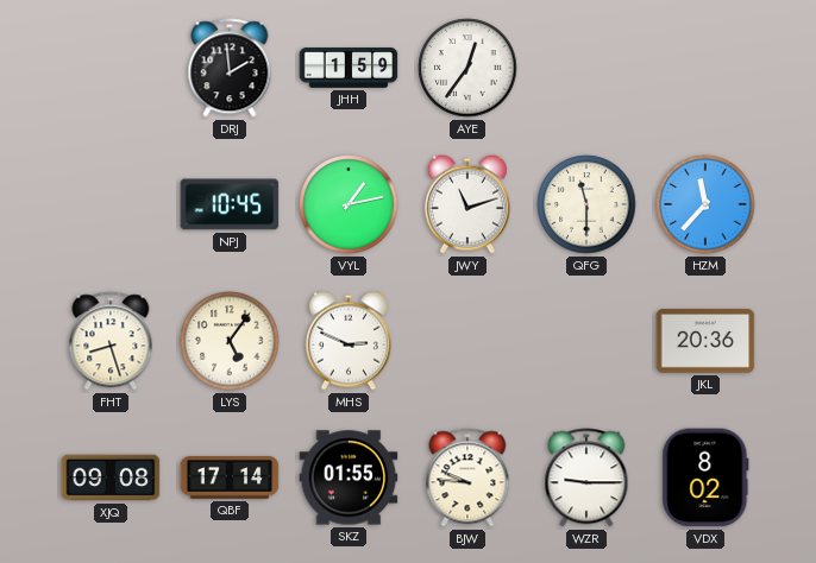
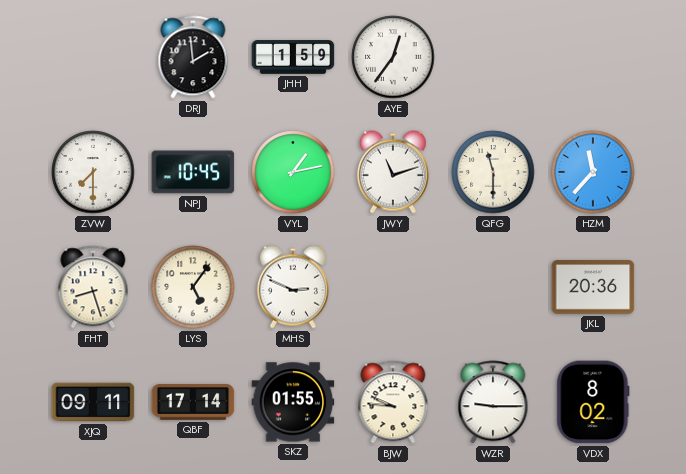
ZVW: none -> 7:30
XJQ: 09:08 -> 09:11
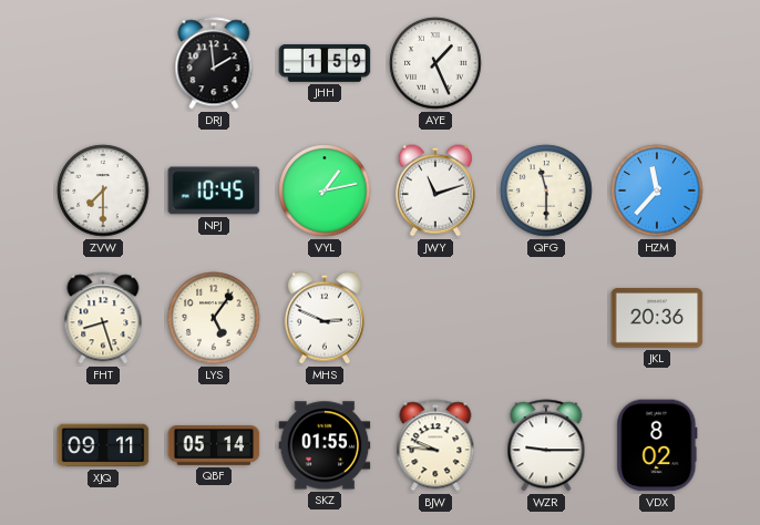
AYE: 12:36 -> 1:26
QBF: 17:14 -> 05:14
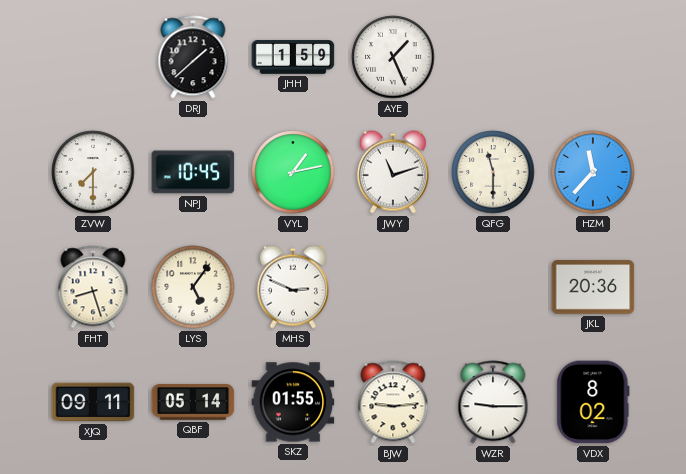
DRJ: 1:59 -> 1:38
BJW: 9:46 -> 9:14
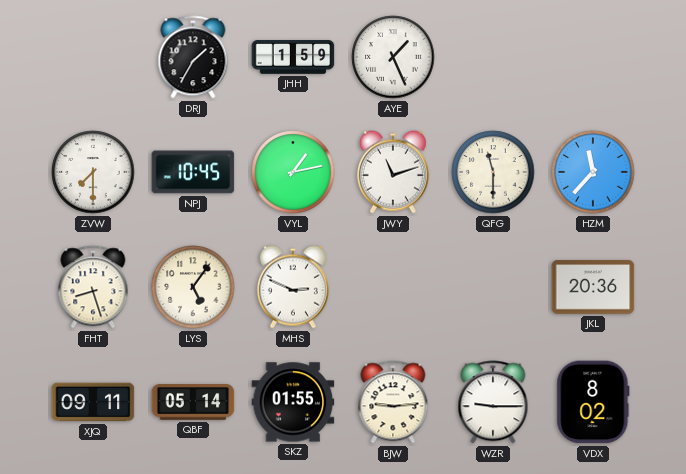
DRJ: 1:38 -> 1:35
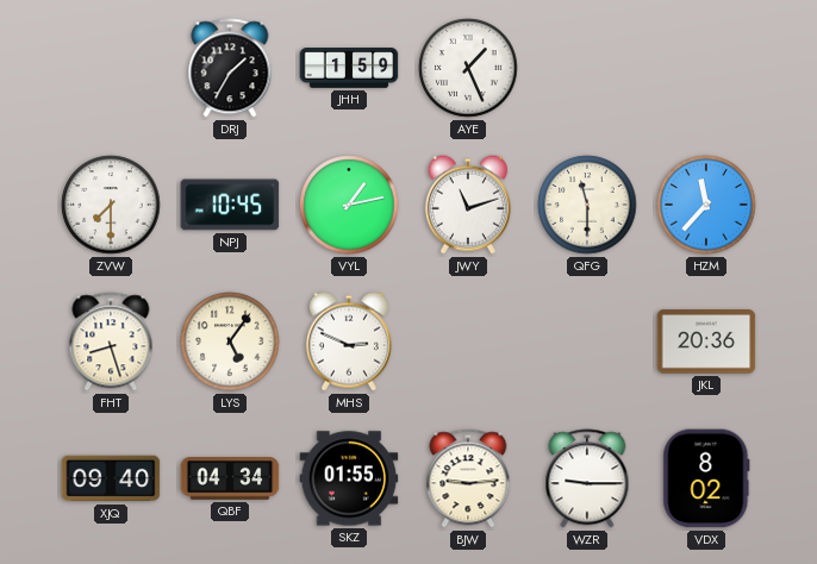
XJQ: 09:11 -> 09:40
QBF: 05:14 -> 04:34
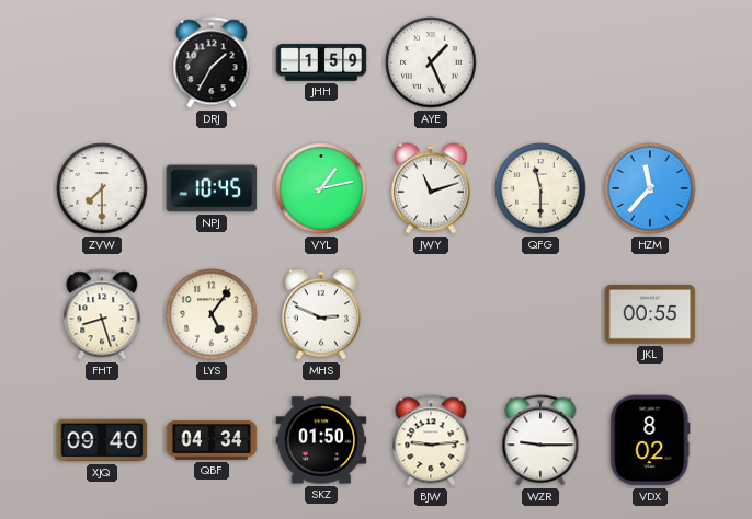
JKL: 20:36 -> 00:55
SKZ: 01:55 -> 01:50
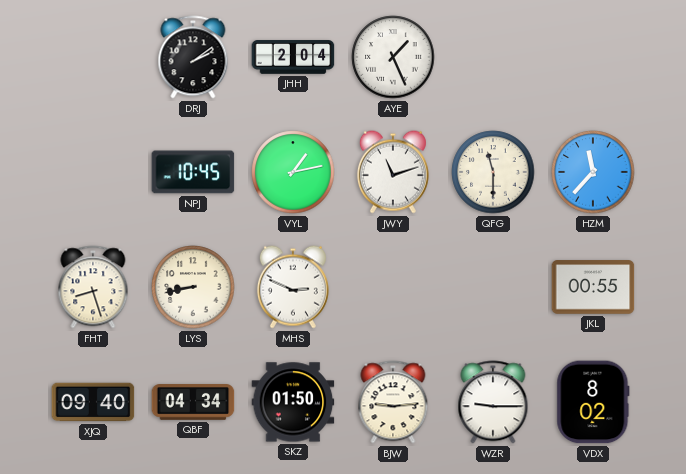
DRJ: 1:35 -> 2:09
JHH: 1:59 -> 2:04
ZVW: 7:30 -> none
LYS: 5:06 -> 8:43
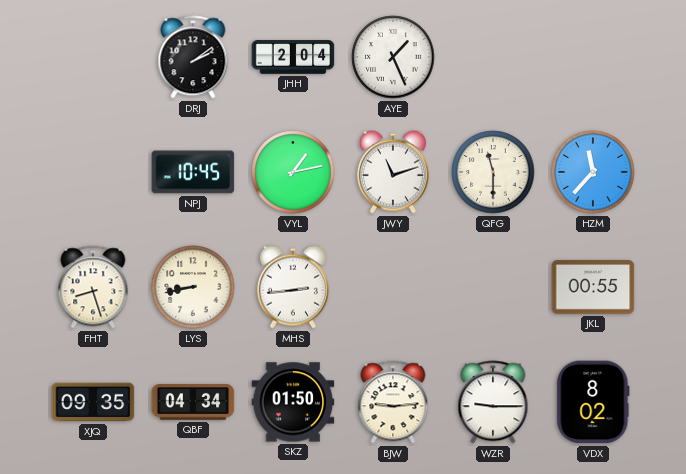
MHS: 2:49 -> 2:44
XJQ: 09:40 -> 09:35
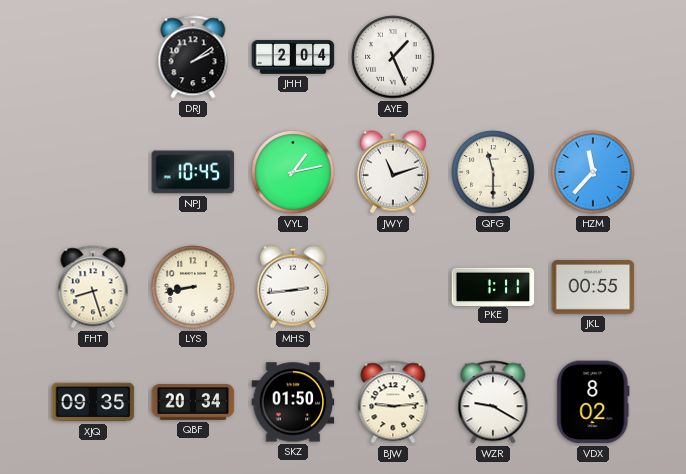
PKE: none -> 1:11
QBF: 04:34 -> 20:34
WZR: 9:15 -> 9:20
